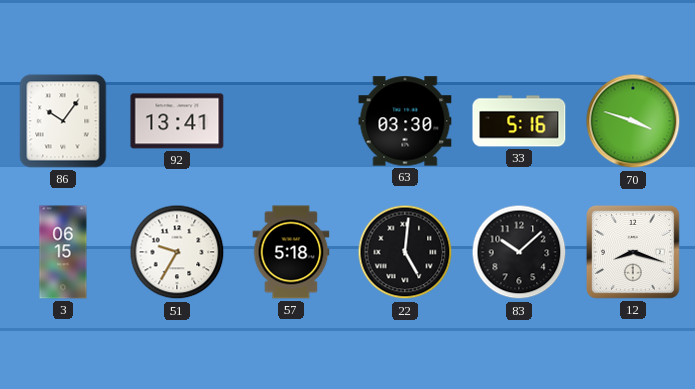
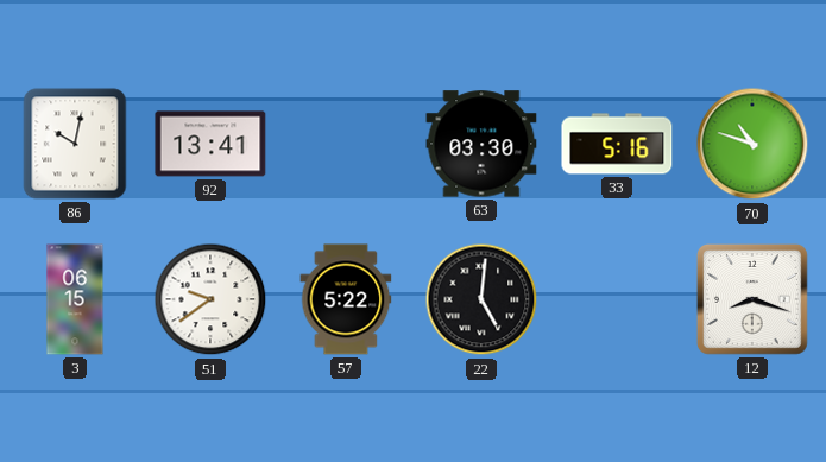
86: 10:06 -> 10:02
70: 3:48 -> 10:48
51: 9:35 -> 9:39
57: 5:18 -> 5:22
83: 10:08 -> none
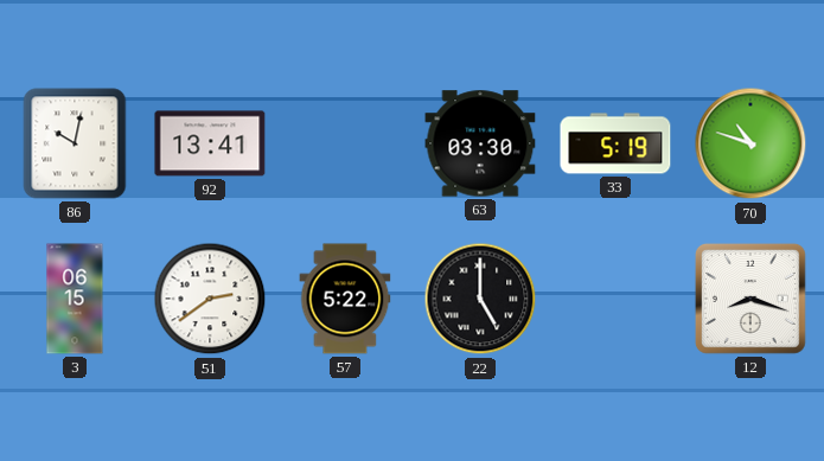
33: 5:16 -> 5:19
51: 9:39 -> 2:39
22: 5:01 -> 5:00
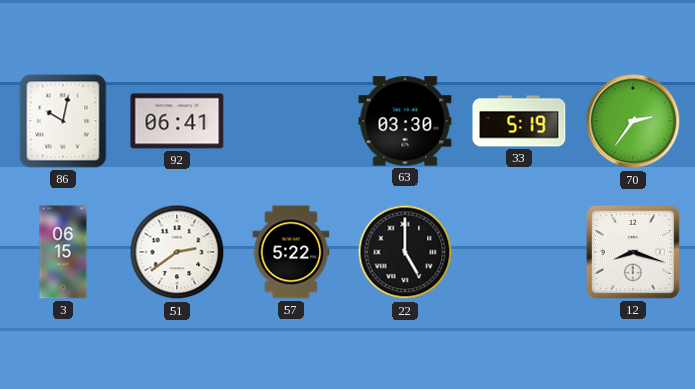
92: 13:41 -> 06:41
70: 10:48 -> 2:36
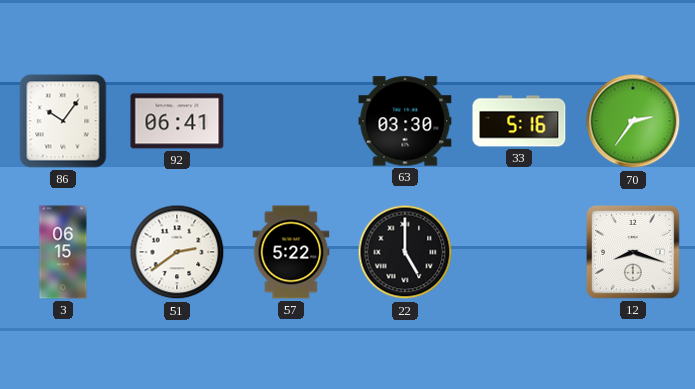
86: 10:02 -> 10:06
33: 5:19 -> 5:16
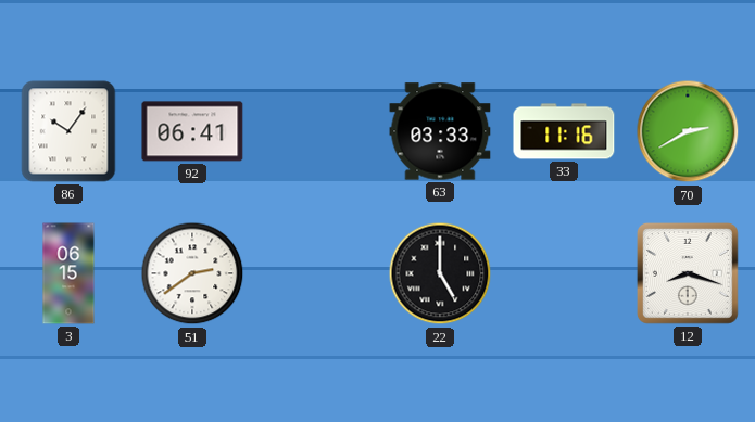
63: 03:30 -> 03:33
33: 5:16 -> 11:16
70: 2:36 -> 2:40
57: 5:22 -> none
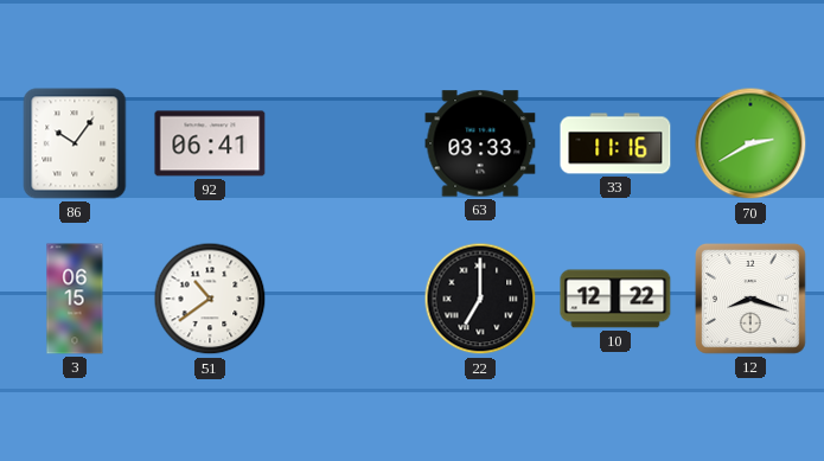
51: 2:39 -> 10:39
22: 5:00 -> 7:00
10: none -> 12:22
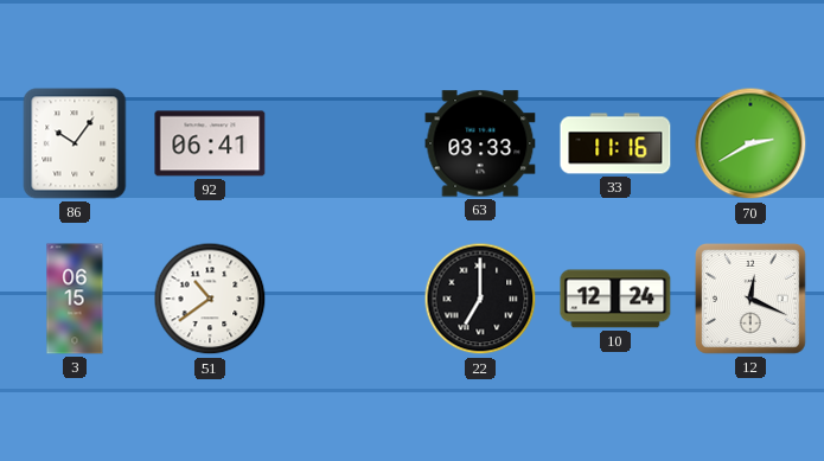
10: 12:22 -> 12:24
12: 8:18 -> 12:19
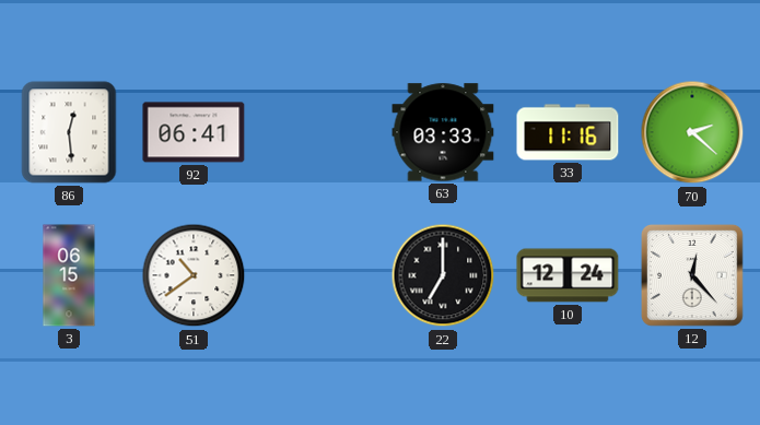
86: 10:06 -> 12:29
70: 2:40 -> 2:22
12: 12:19 -> 12:23
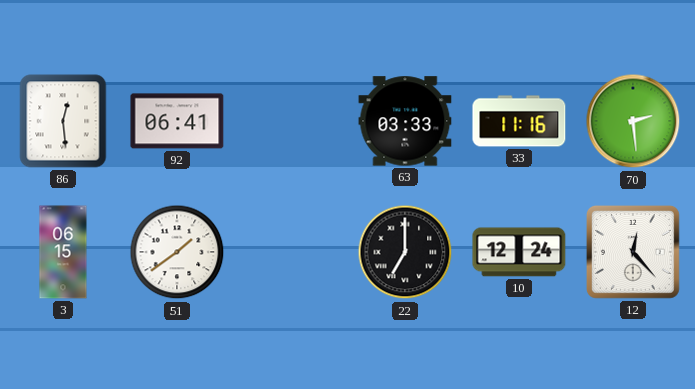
70: 2:22 -> 2:29
51: 10:39 -> 1:39
